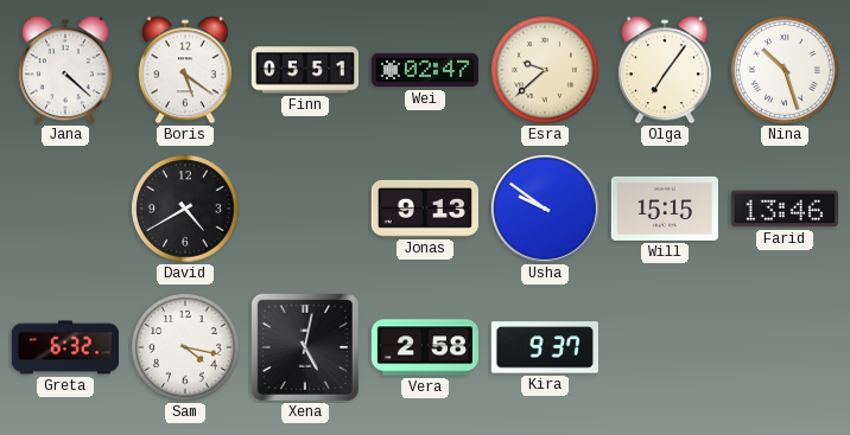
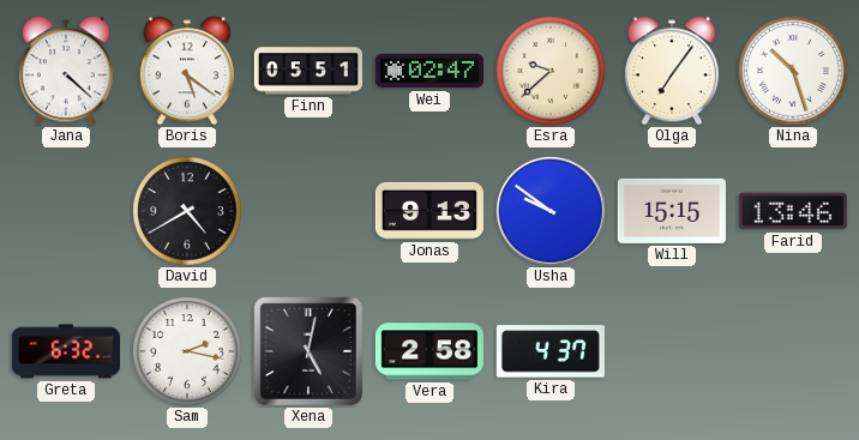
Sam: 4:17 -> 2:17
Kira: 9:37 -> 4:37
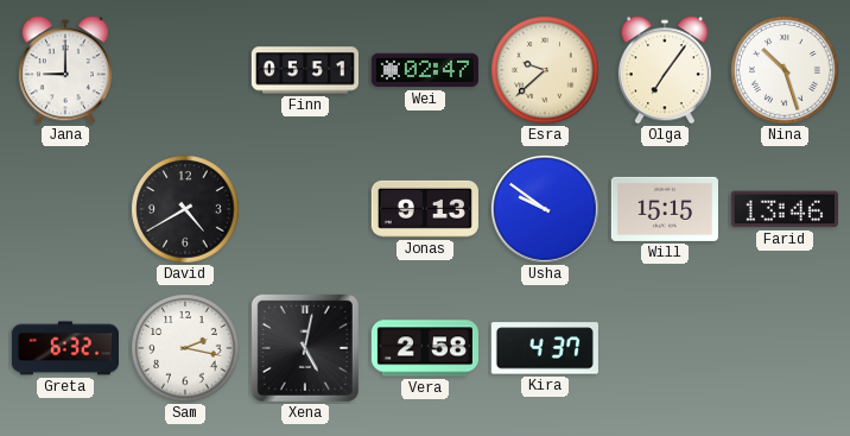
Jana: 4:22 -> 9:00
Boris: 5:21 -> none
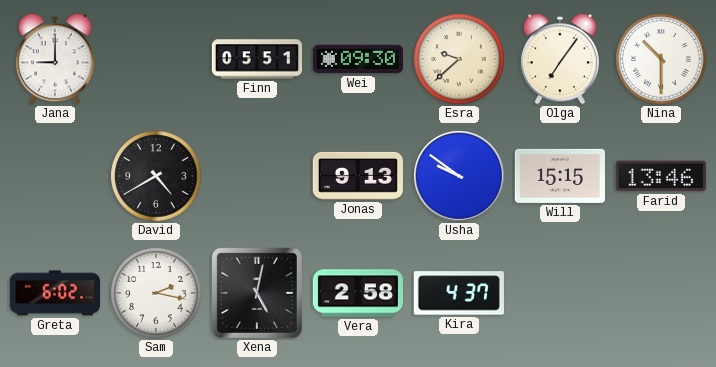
Wei: 02:47 -> 09:30
Nina: 10:27 -> 10:30
Greta: 6:32 -> 6:02
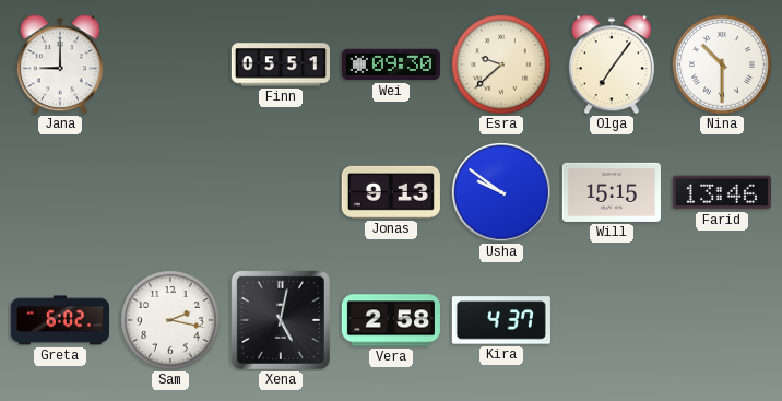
David: 4:40 -> none
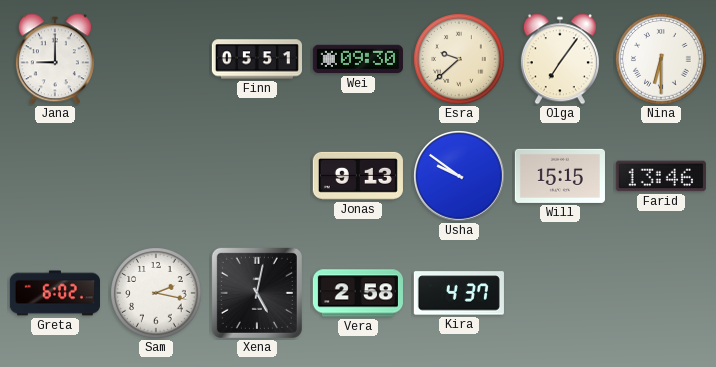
Nina: 10:30 -> 6:30
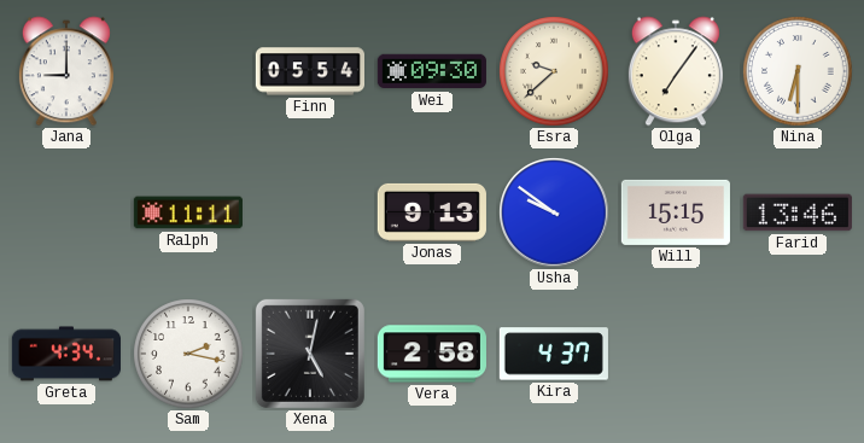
Finn: 05:51 -> 05:54
Ralph: none -> 11:11
Greta: 6:02 -> 4:34
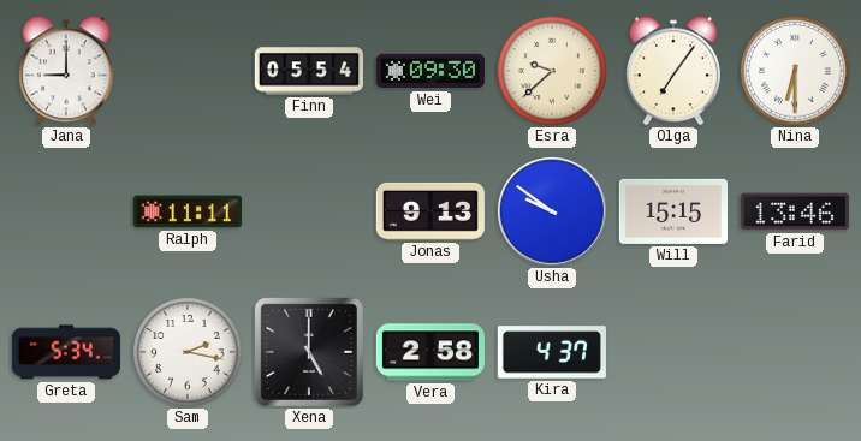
Greta: 4:34 -> 5:34
Xena: 5:02 -> 5:00
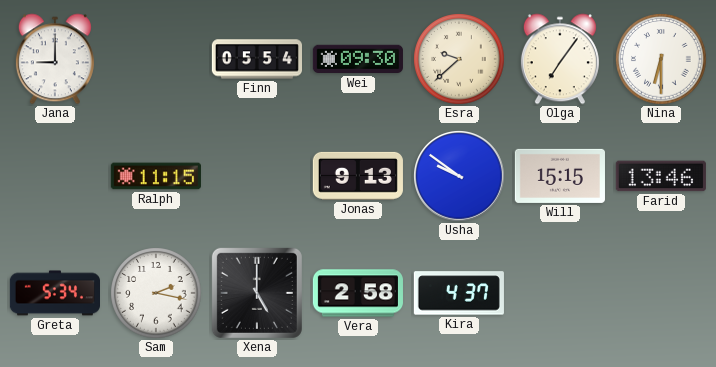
Ralph: 11:11 -> 11:15
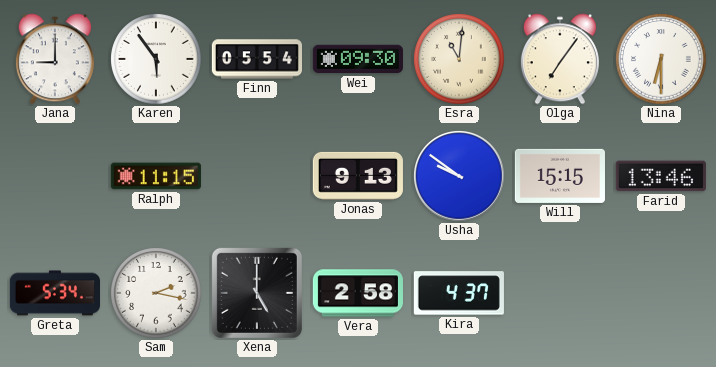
Karen: none -> 5:54
Esra: 9:38 -> 11:01
